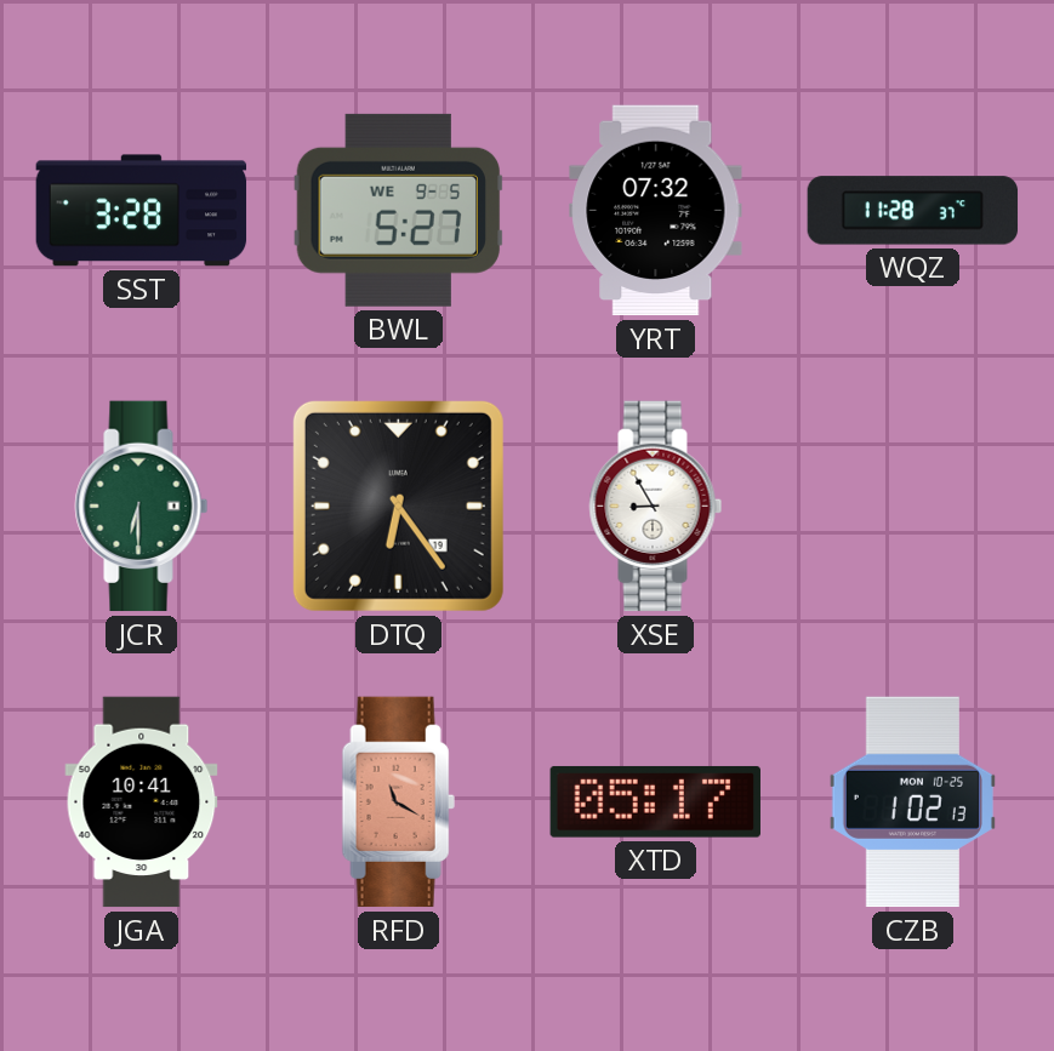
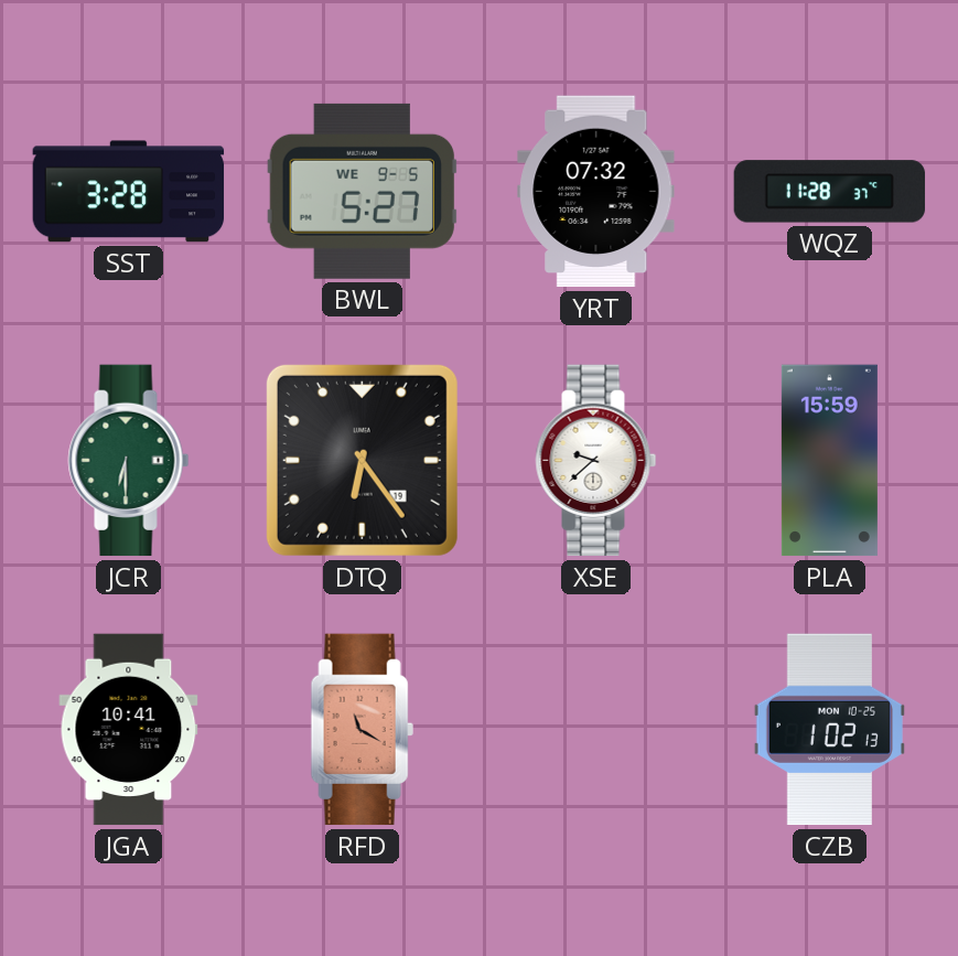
XSE: 8:55 -> 9:38
PLA: none -> 15:59
XTD: 05:17 -> none
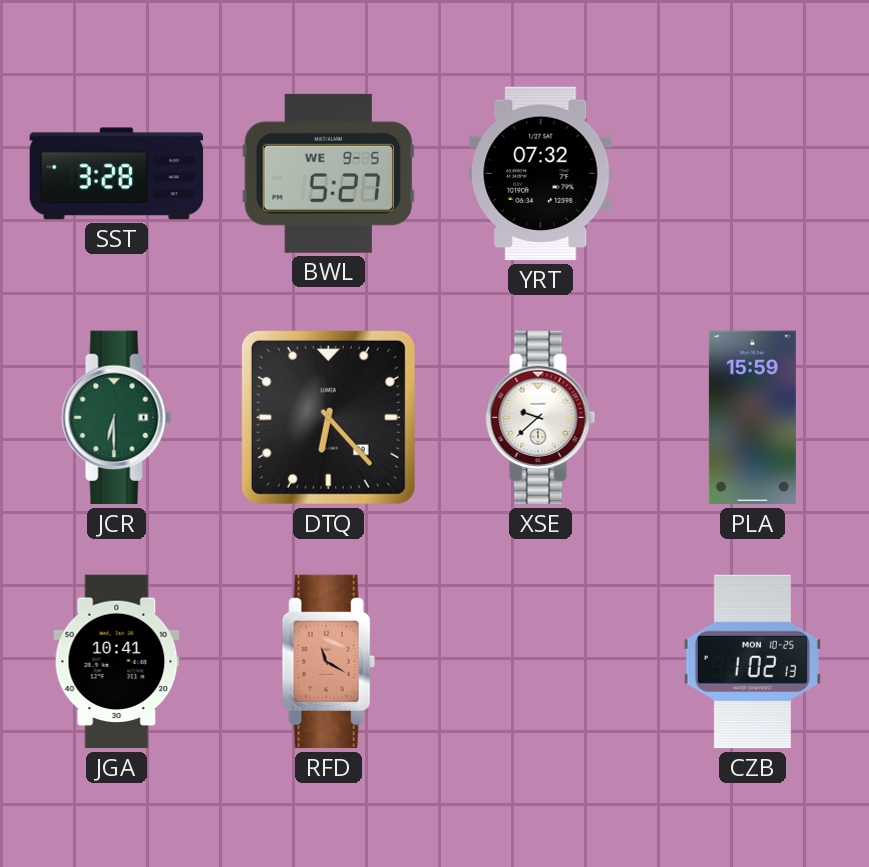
WQZ: 11:28 -> none
DTQ: 6:24 -> 6:23
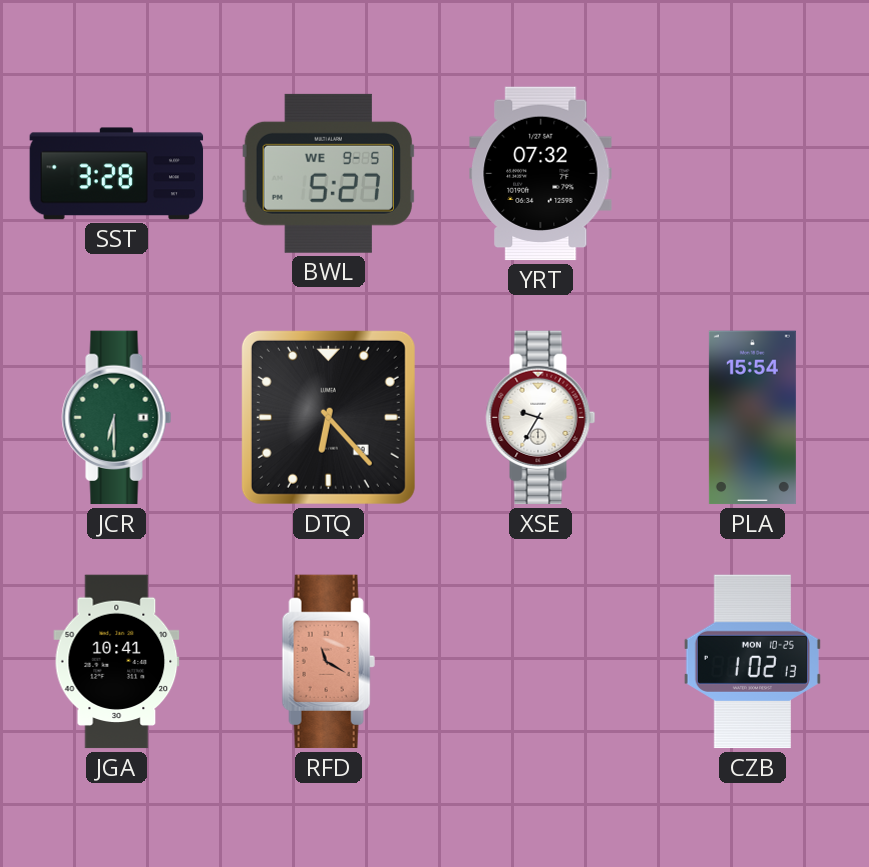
XSE: 9:38 -> 9:35
PLA: 15:59 -> 15:54
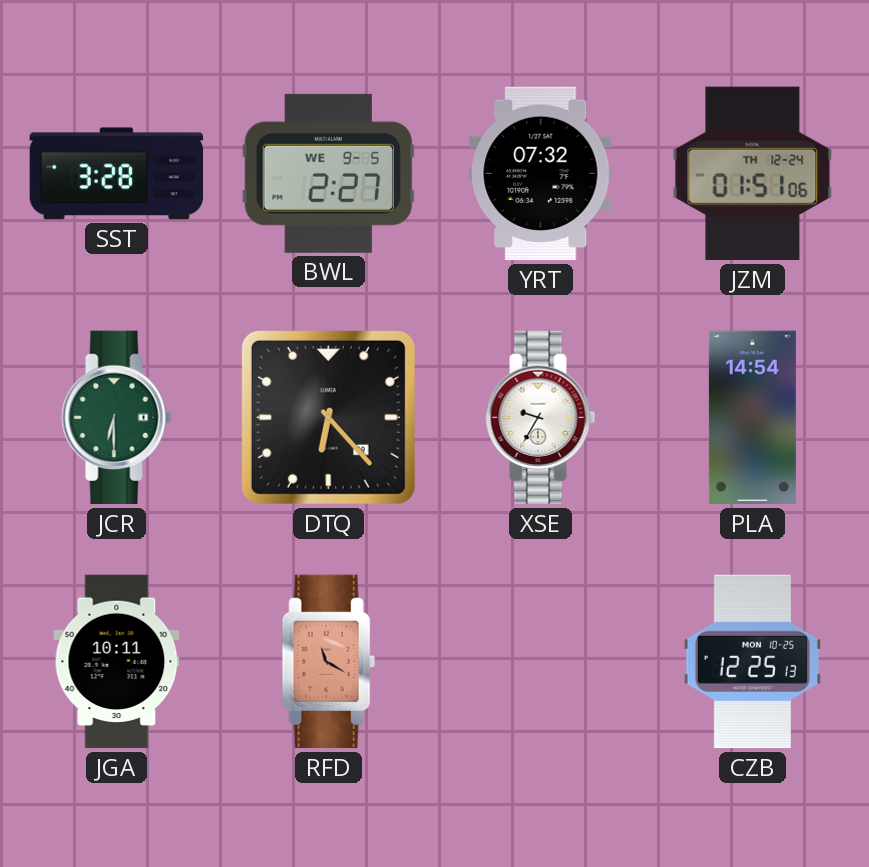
BWL: 5:27 -> 2:27
JZM: none -> 01:51
PLA: 15:54 -> 14:54
JGA: 10:41 -> 10:11
CZB: 1:02 -> 12:25
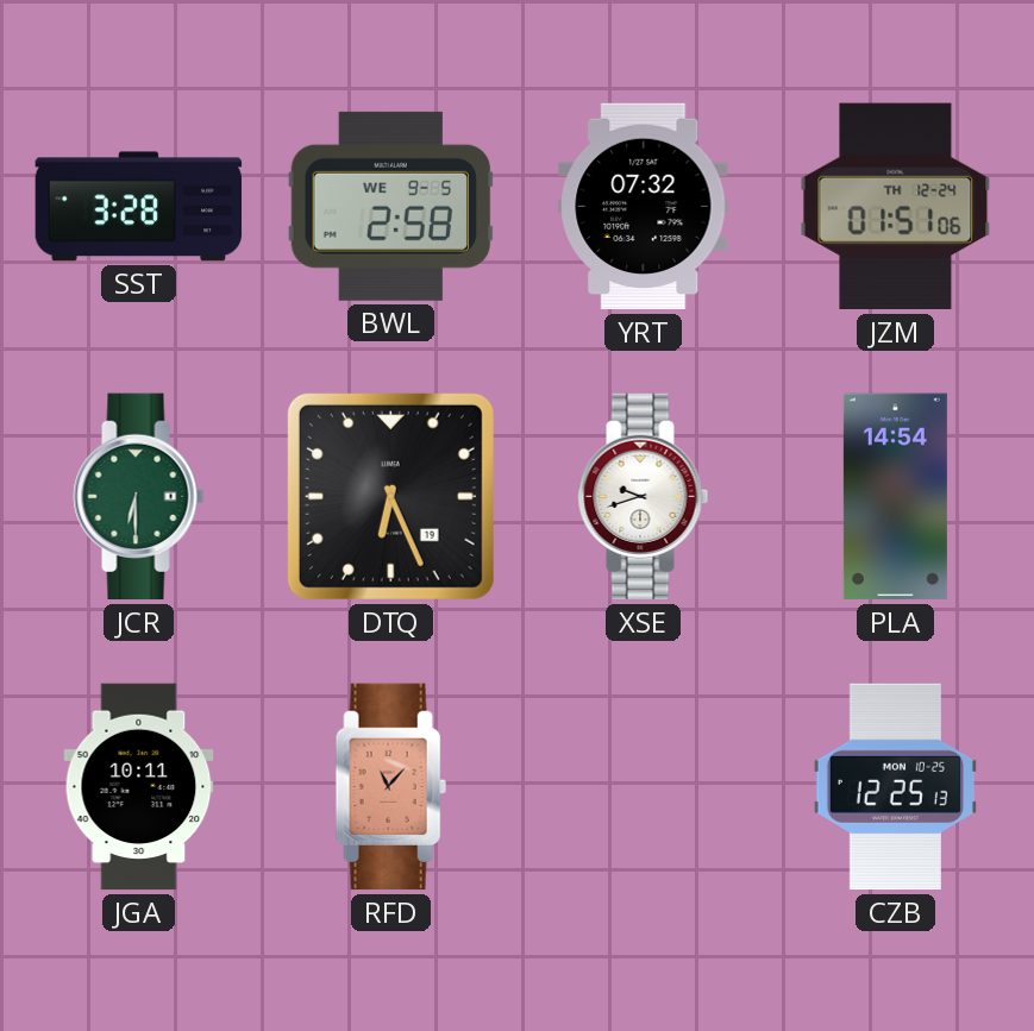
BWL: 2:27 -> 2:58
DTQ: 6:23 -> 6:26
XSE: 9:35 -> 9:42
RFD: 11:20 -> 11:07
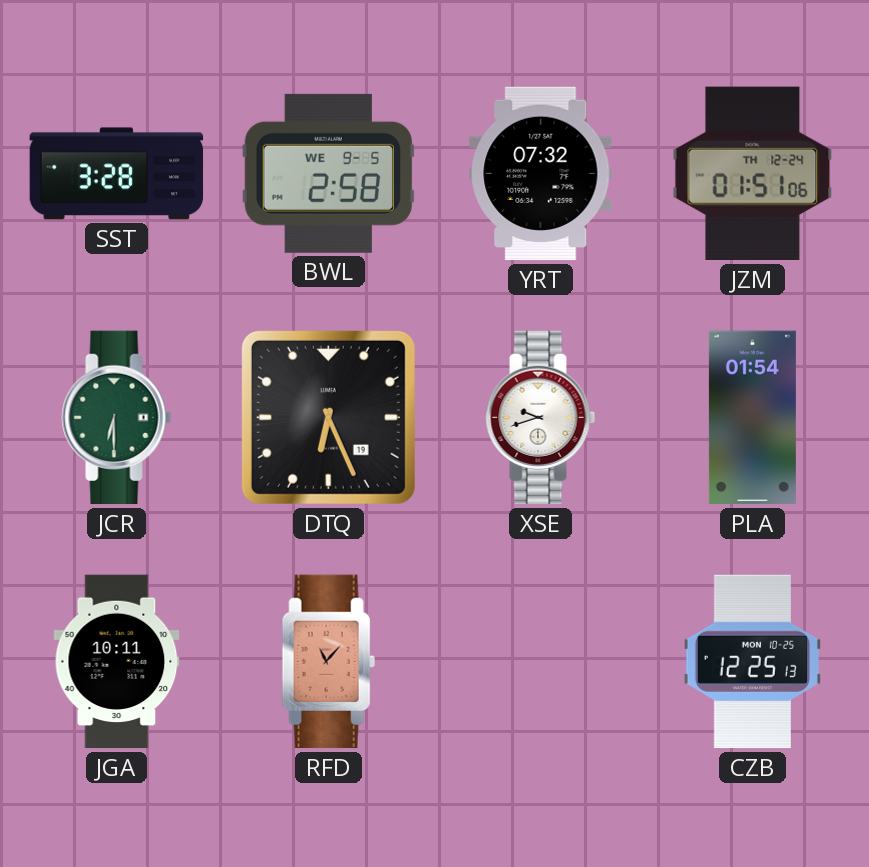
PLA: 14:54 -> 01:54
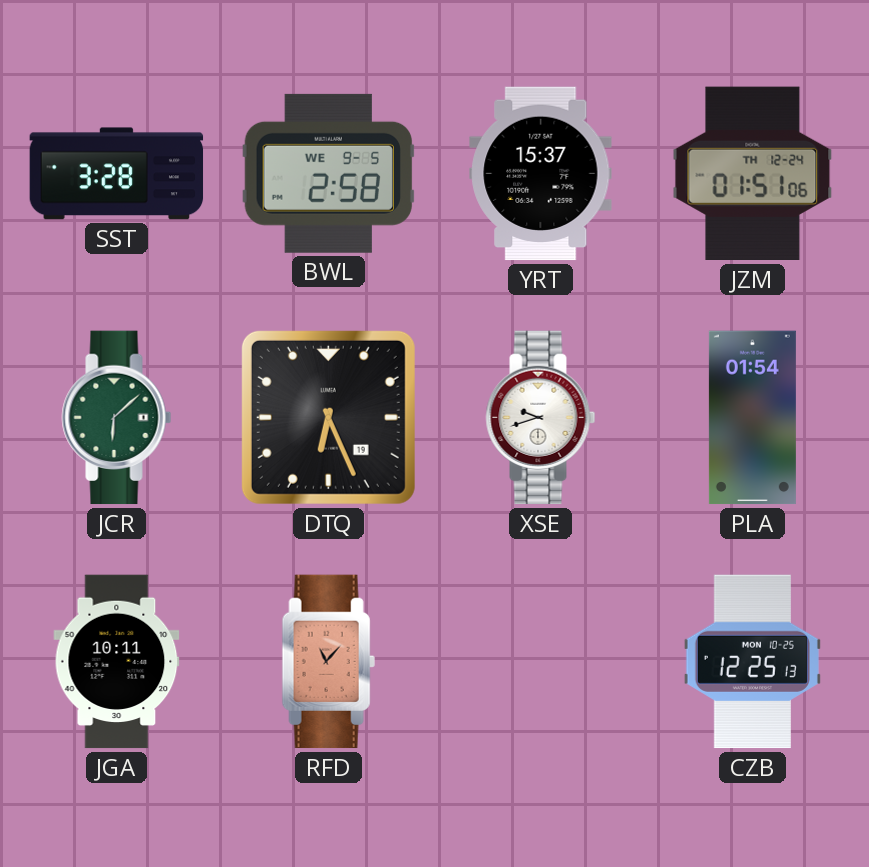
YRT: 07:32 -> 15:37
JCR: 6:30 -> 6:08
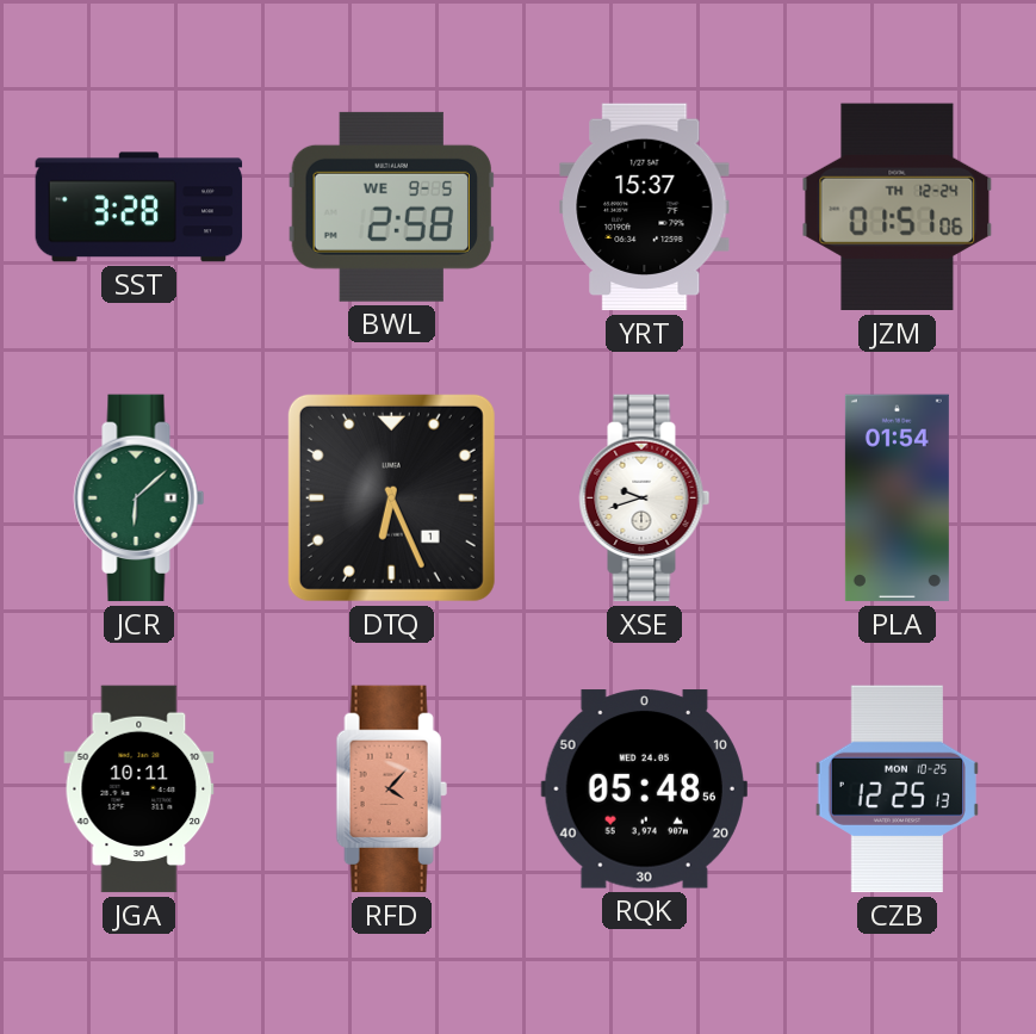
DTQ date: 19 -> 1
RFD: 11:07 -> 4:07
RQK: none -> 05:48
